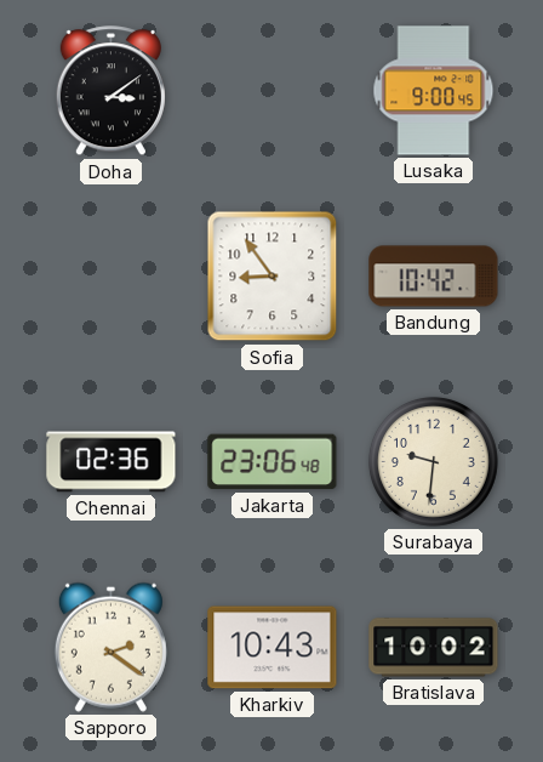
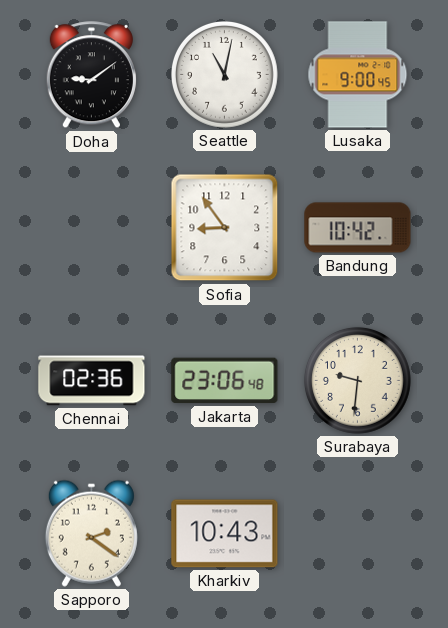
Doha: 3:09 -> 9:09
Seattle: none -> 11:02
Bratislava: 10:02 -> none
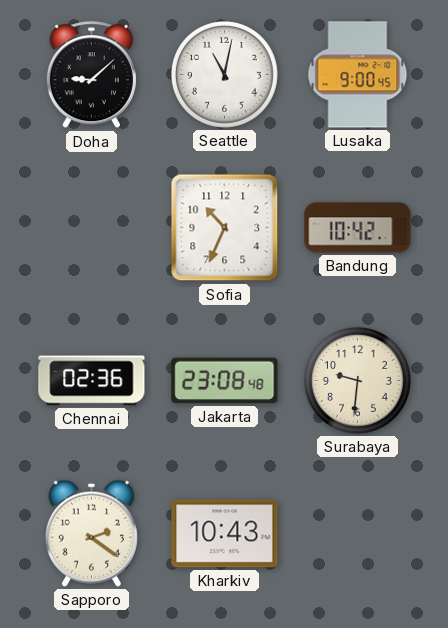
Doha: 9:09 -> 9:08
Sofia: 8:54 -> 10:34
Jakarta: 23:06 -> 23:08
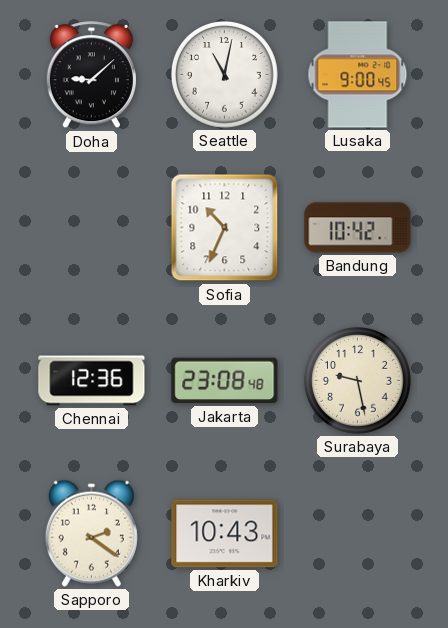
Chennai: 02:36 -> 12:36
Surabaya: 9:31 -> 9:28
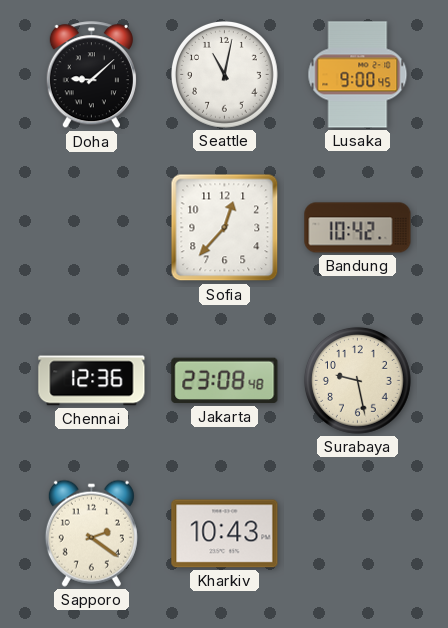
Sofia: 10:34 -> 12:37
